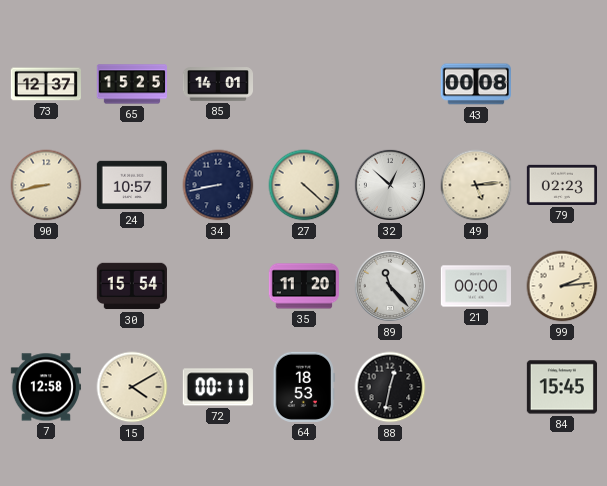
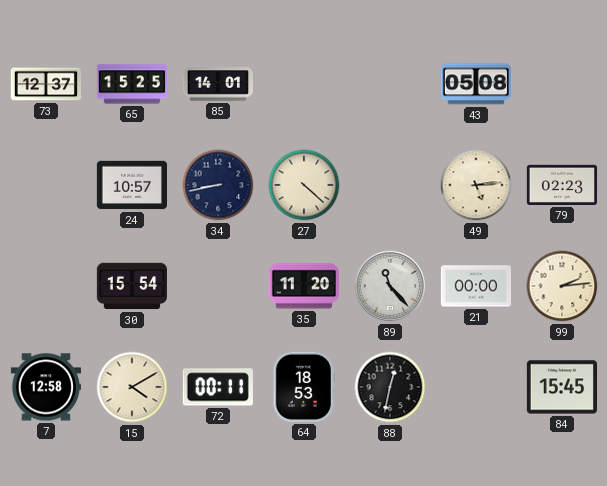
43: 00:08 -> 05:08
90: 8:43 -> none
32: 12:52 -> none
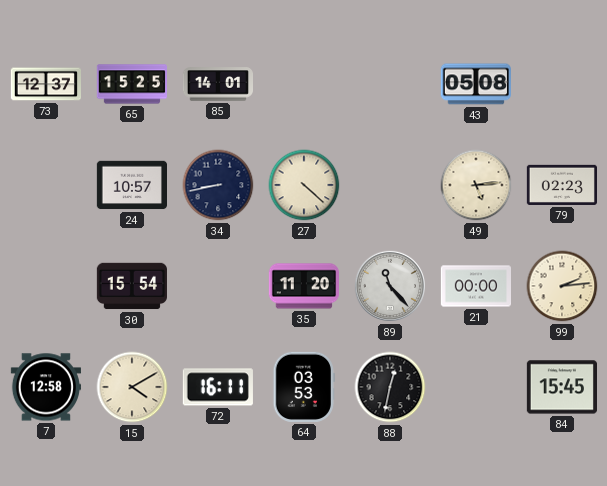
72: 00:11 -> 16:11
64: 18:53 -> 03:53
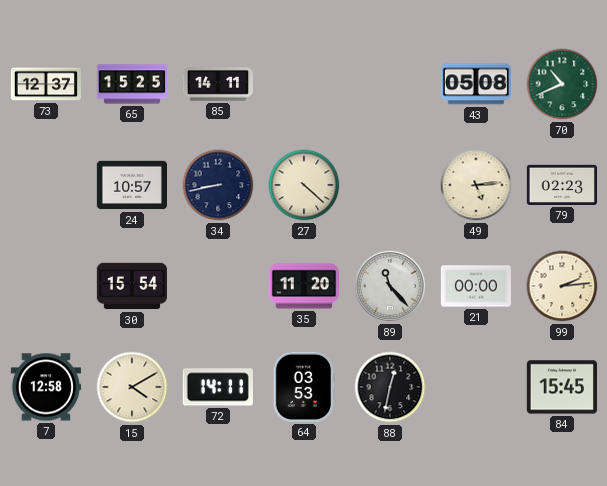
85: 14:01 -> 14:11
70: none -> 10:41
72: 16:11 -> 14:11
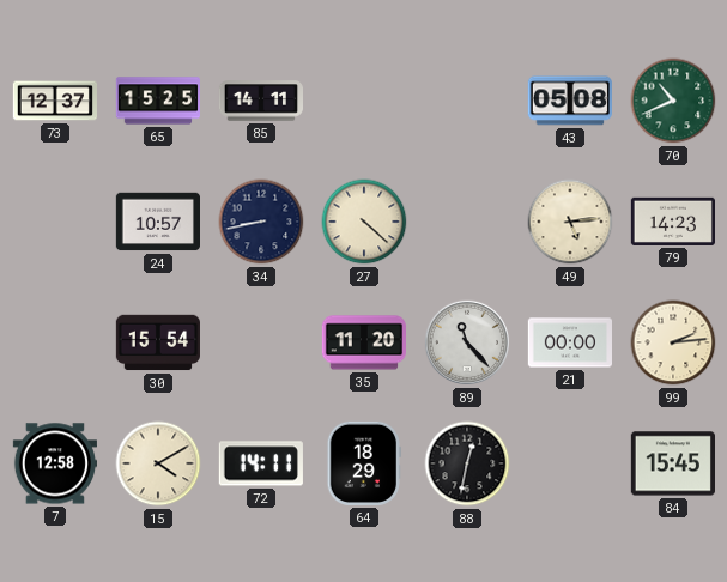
79: 02:23 -> 14:23
64: 03:53 -> 18:29
